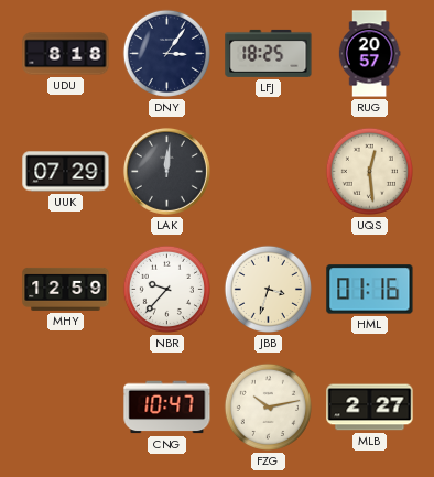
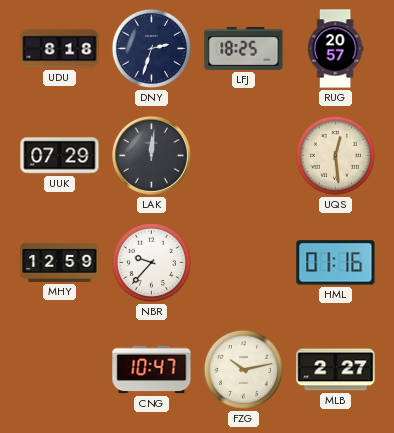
DNY: 3:06 -> 2:33
JBB: 3:33 -> none
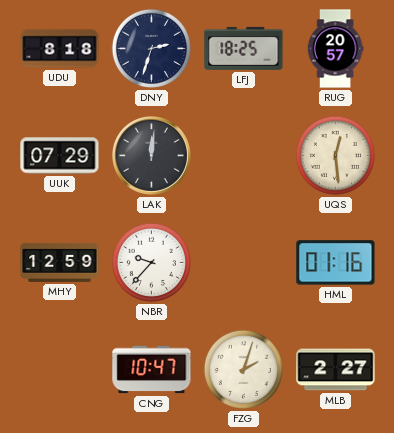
FZG: 10:13 -> 2:03
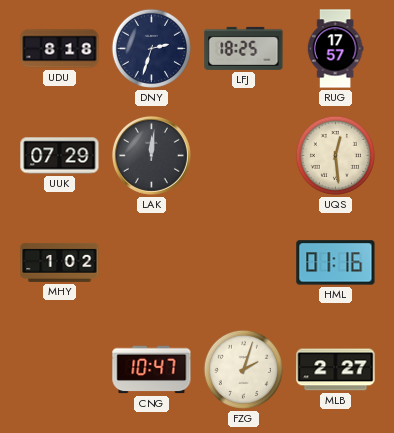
RUG: 20:57 -> 17:57
MHY: 12:59 -> 1:02
NBR: 9:37 -> none
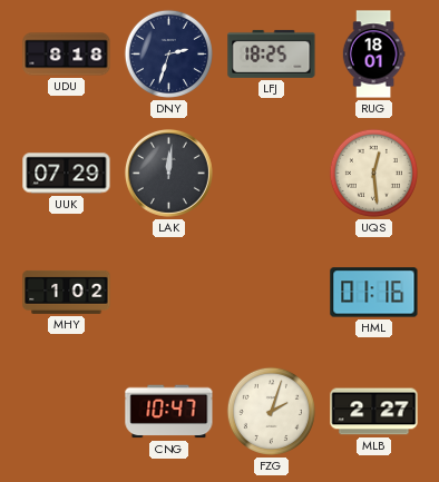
RUG: 17:57 -> 18:01
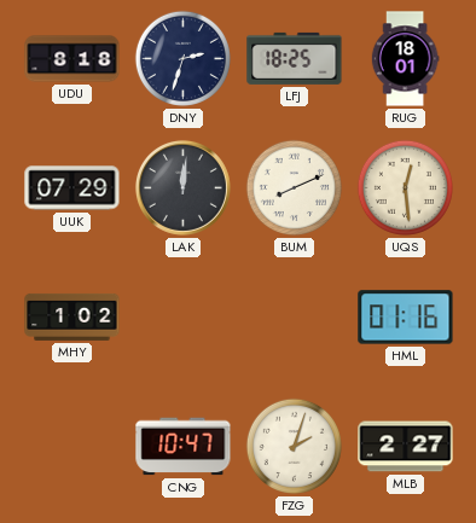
BUM: none -> 8:11
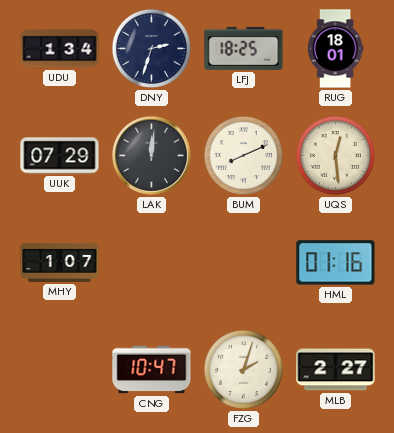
UDU: 8:18 -> 1:34
MHY: 1:02 -> 1:07
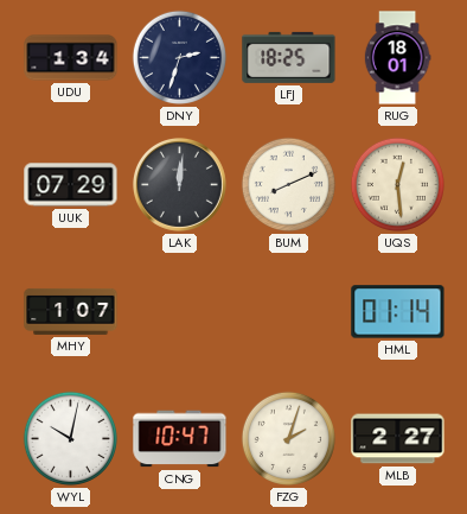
HML: 01:16 -> 01:14
WYL: none -> 10:02
